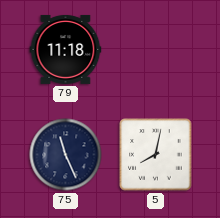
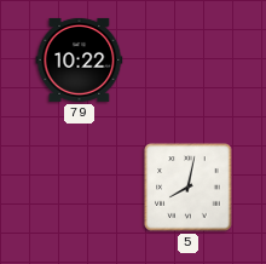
79: 11:18 -> 10:22
75: 11:26 -> none
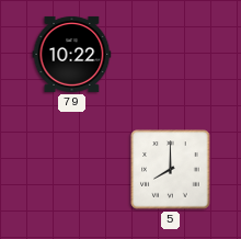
5: 8:02 -> 8:00
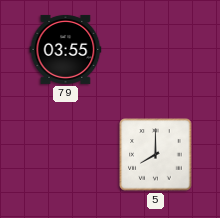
79: 10:22 -> 03:55
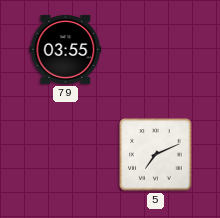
5: 8:00 -> 7:11
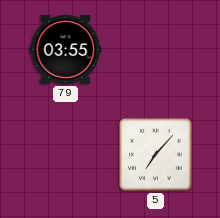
5: 7:11 -> 7:07
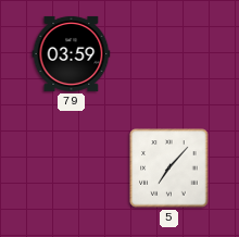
79: 03:55 -> 03:59
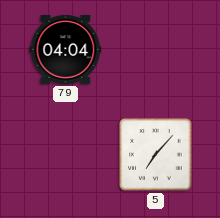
79: 03:59 -> 04:04
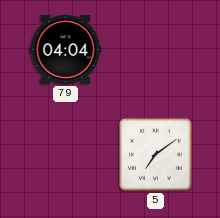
5: 7:07 -> 7:09
